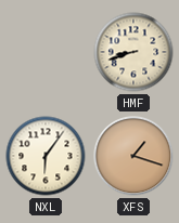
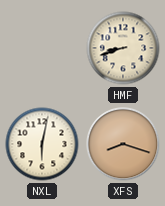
NXL: 6:06 -> 6:02
XFS: 1:18 -> 8:18
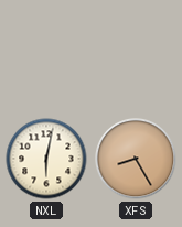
HMF: 8:42 -> none
XFS: 8:18 -> 8:25
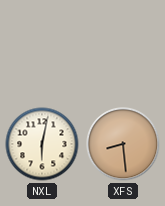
XFS: 8:25 -> 8:29
